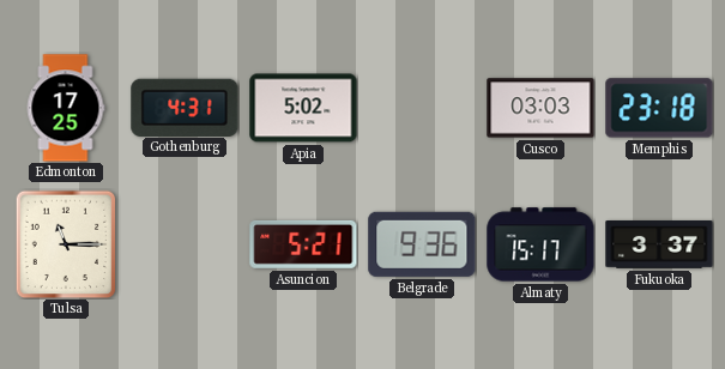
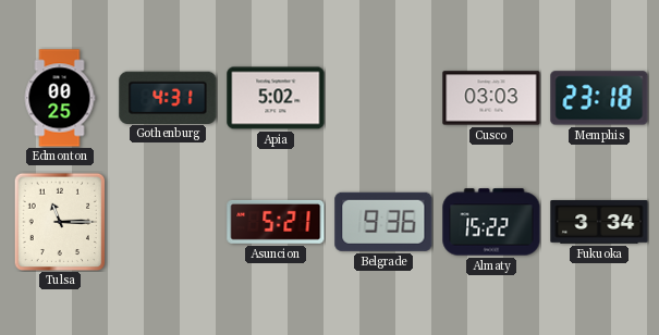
Edmonton: 17:25 -> 00:25
Almaty: 15:17 -> 15:22
Fukuoka: 3:37 -> 3:34
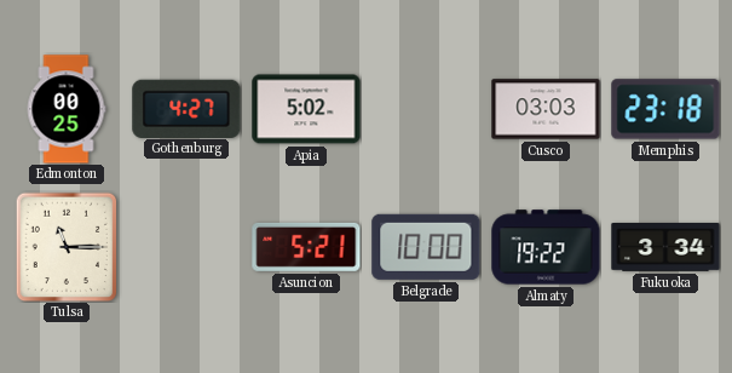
Gothenburg: 4:31 -> 4:27
Belgrade: 9:36 -> 10:00
Almaty: 15:22 -> 19:22
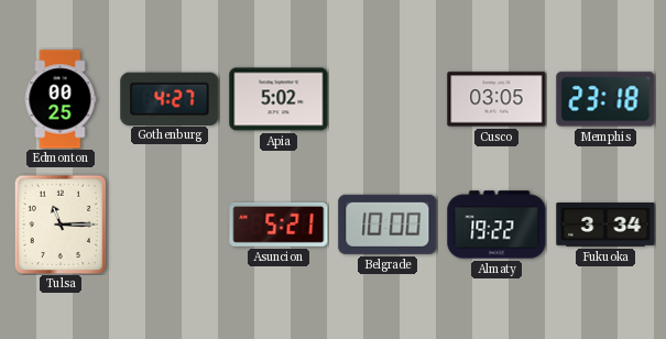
Cusco: 03:03 -> 03:05
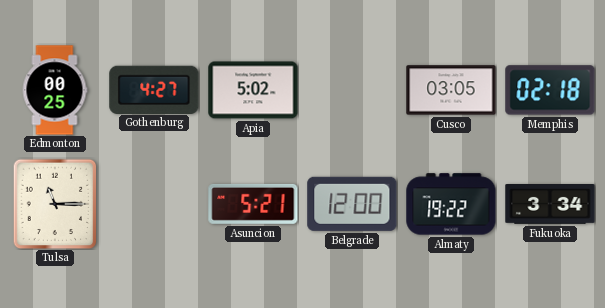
Memphis: 23:18 -> 02:18
Belgrade: 10:00 -> 12:00
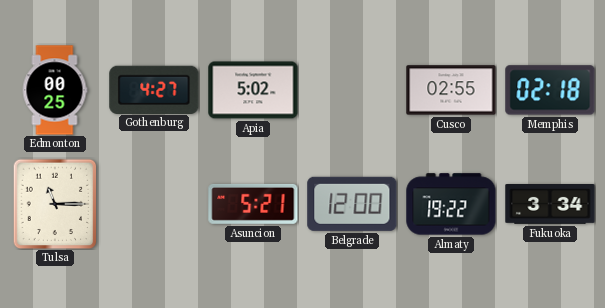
Cusco: 03:05 -> 02:55
